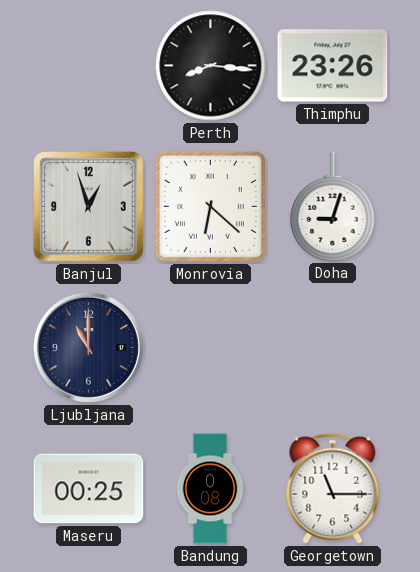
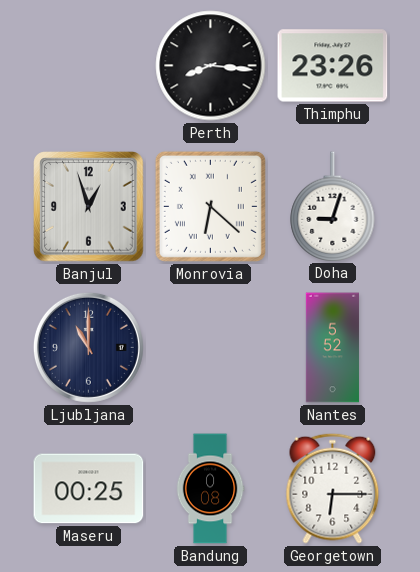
Nantes: none -> 5:52
Georgetown: 11:15 -> 6:15
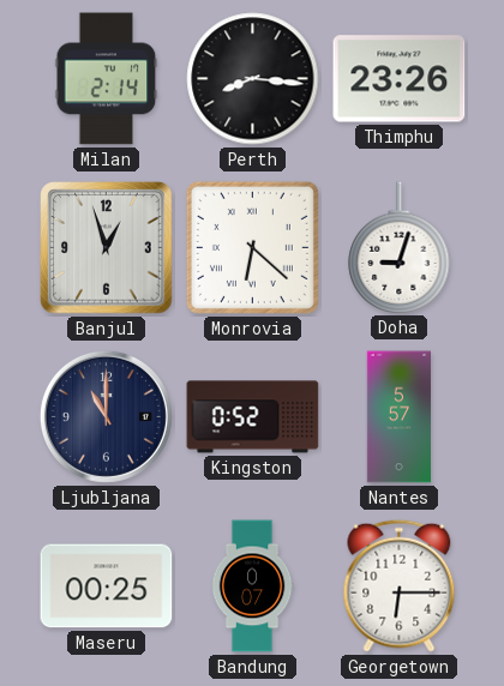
Milan: none -> 2:14
Kingston: none -> 0:52
Nantes: 5:52 -> 5:57
Bandung: 0:08 -> 0:07
